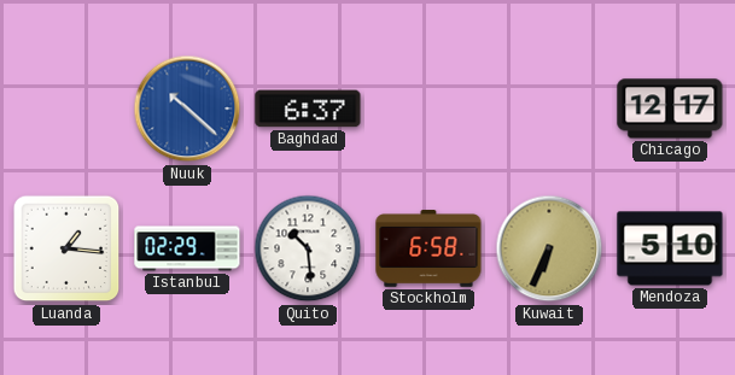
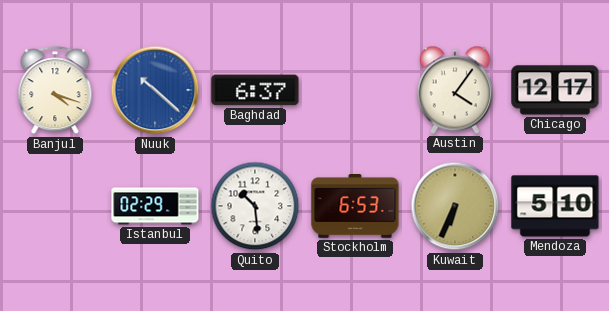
Banjul: none -> 4:18
Austin: none -> 4:06
Luanda: 1:16 -> none
Stockholm: 6:58 -> 6:53
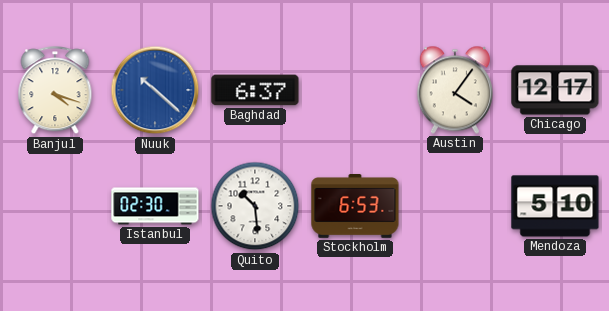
Istanbul: 02:29 -> 02:30
Kuwait: 6:34 -> none
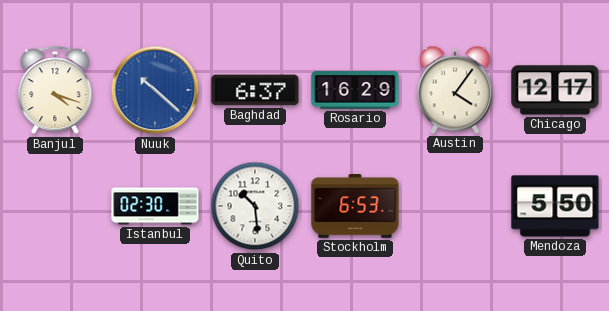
Rosario: none -> 16:29
Mendoza: 5:10 -> 5:50
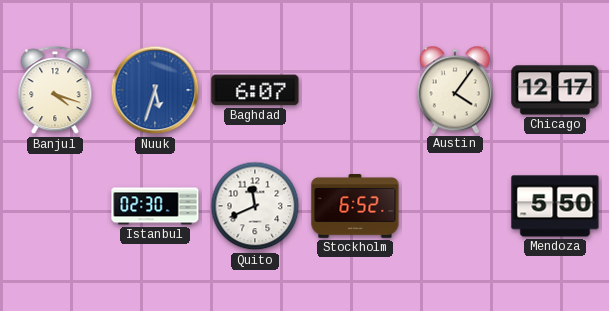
Nuuk: 10:22 -> 5:33
Baghdad: 6:37 -> 6:07
Rosario: 16:29 -> none
Quito: 10:29 -> 11:41
Stockholm: 6:53 -> 6:52
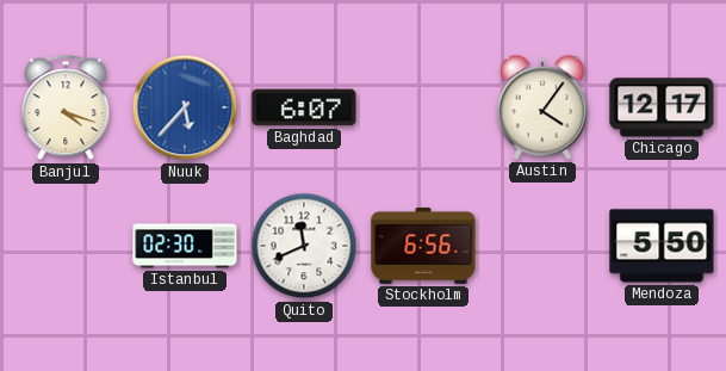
Nuuk: 5:33 -> 5:37
Stockholm: 6:52 -> 6:56
